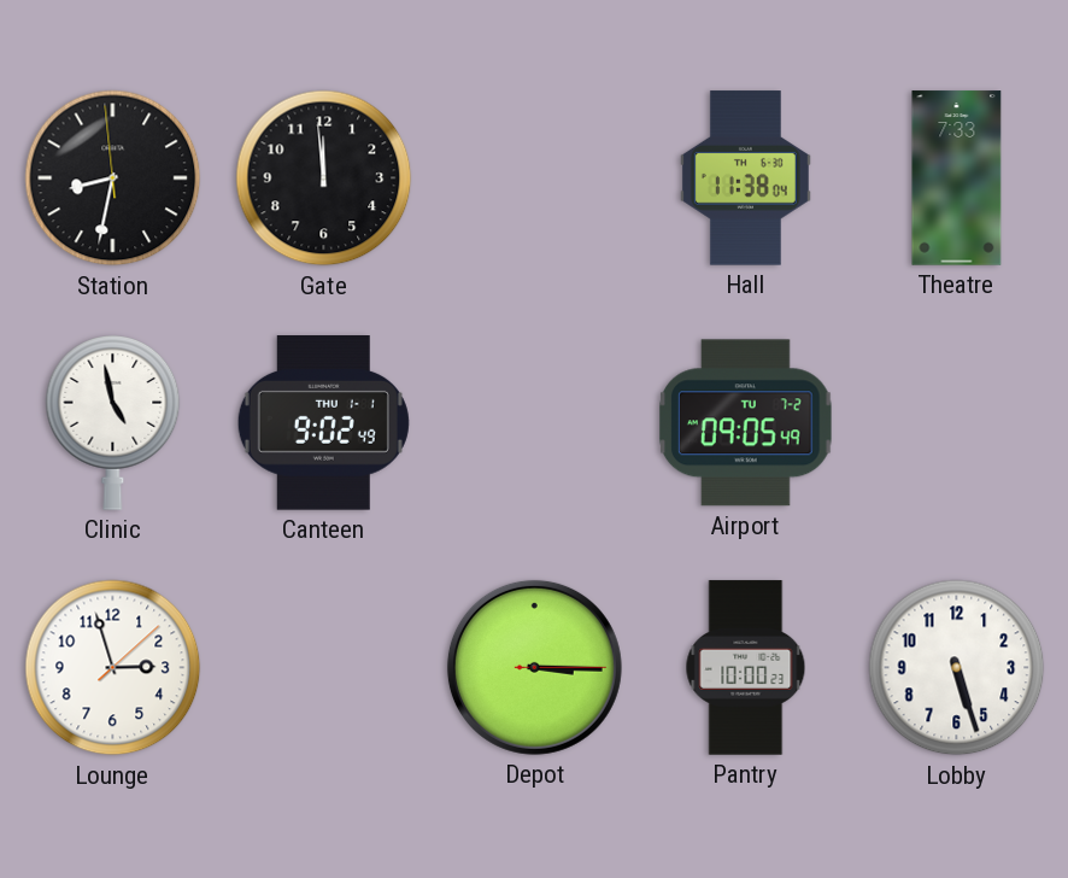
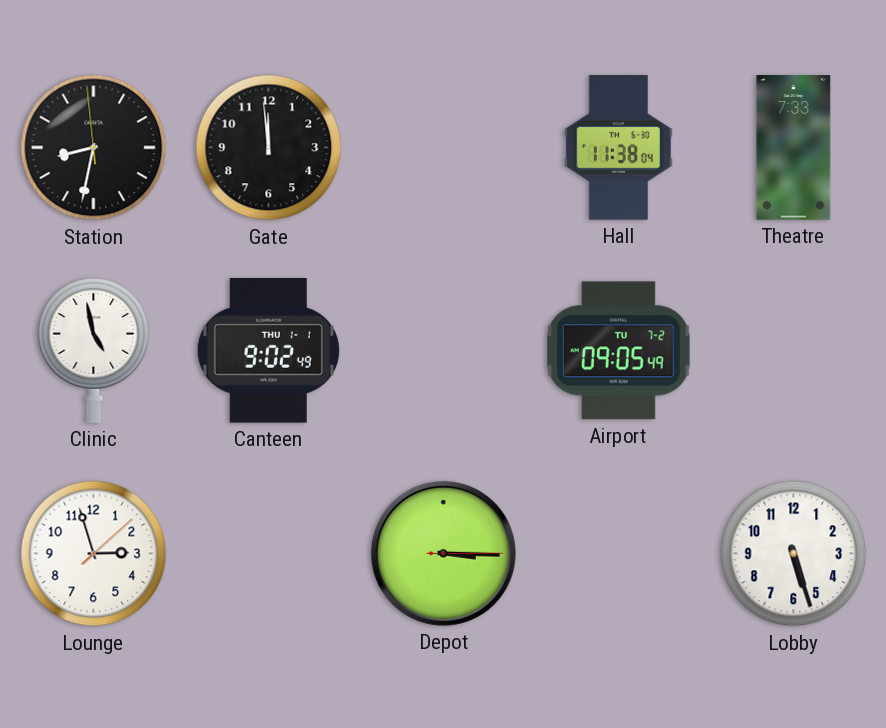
Pantry: 10:00 -> none
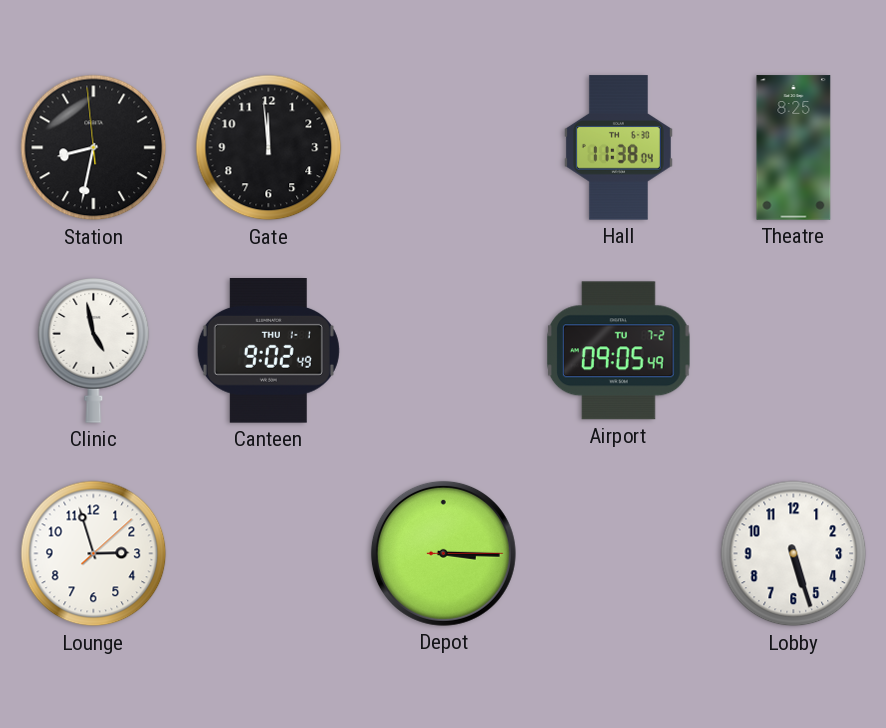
Theatre: 7:33 -> 8:25
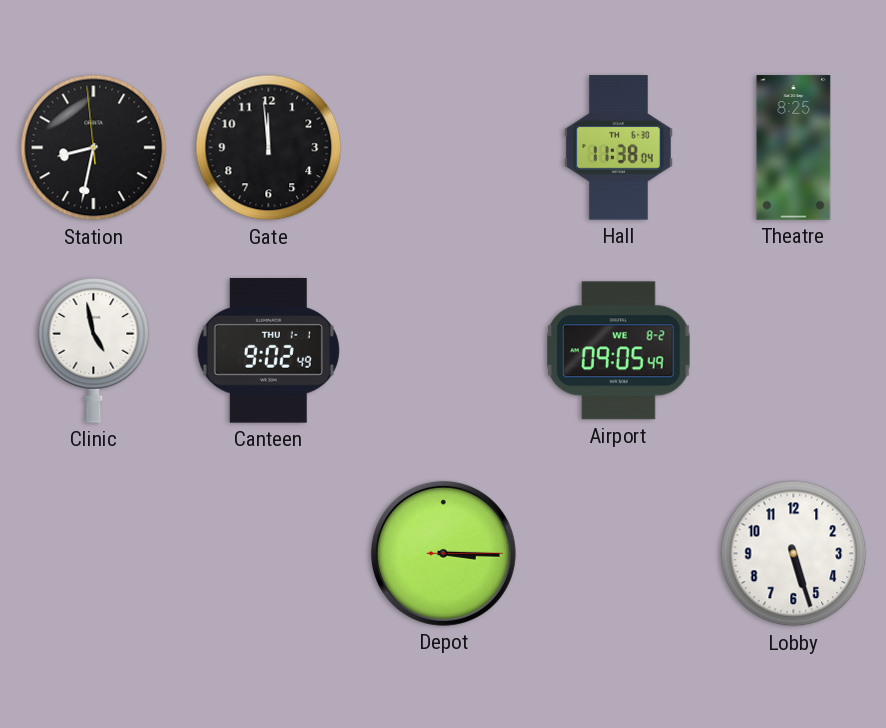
Airport date: TU 7-2 -> WE 8-2
Lounge: 2:57 -> none
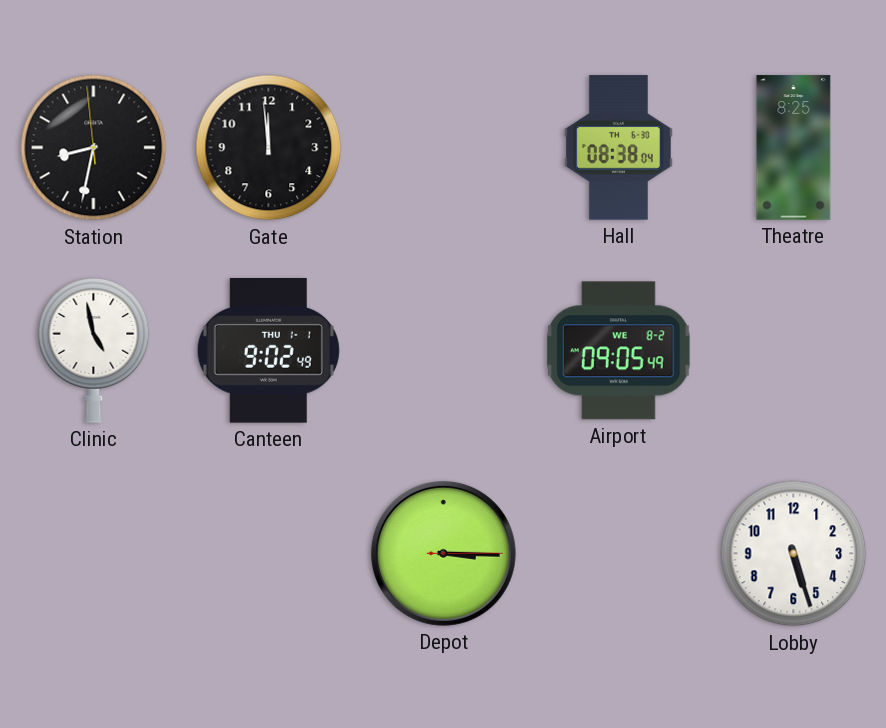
Hall: 11:38 -> 08:38
